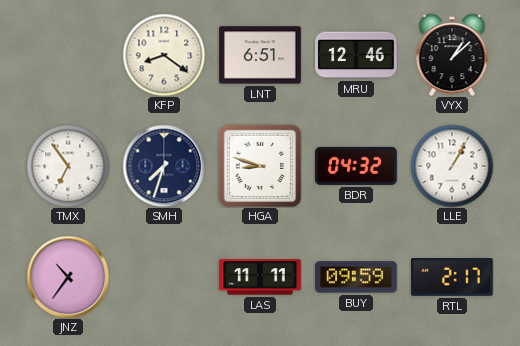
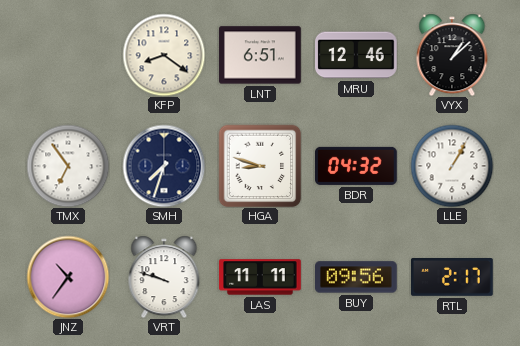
VRT: none -> 9:48
BUY: 09:59 -> 09:56
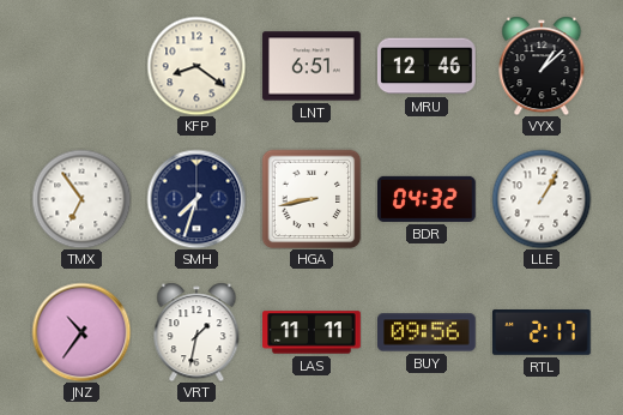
HGA: 8:48 -> 8:43
VRT: 9:48 -> 1:32
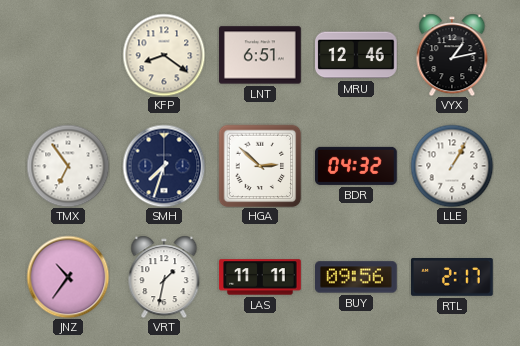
VYX: 1:08 -> 1:13
HGA: 8:43 -> 2:52
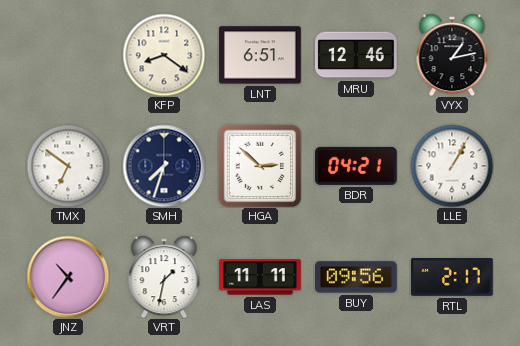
TMX: 6:54 -> 6:51
BDR: 04:32 -> 04:21
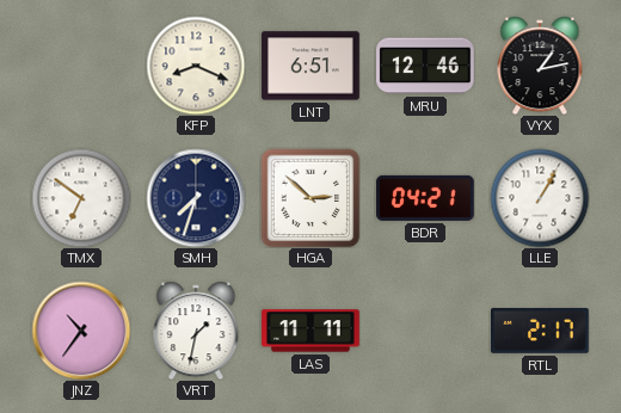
KFP: 8:21 -> 8:19
BUY: 09:56 -> none
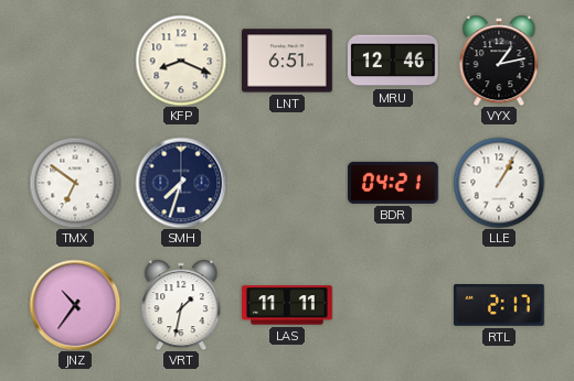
HGA: 2:52 -> none
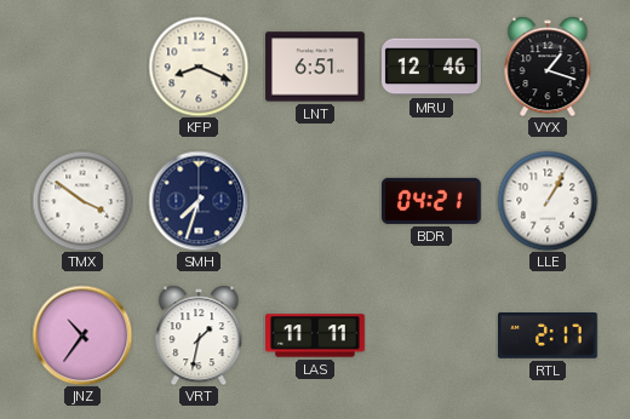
VYX: 1:13 -> 1:18
TMX: 6:51 -> 3:51
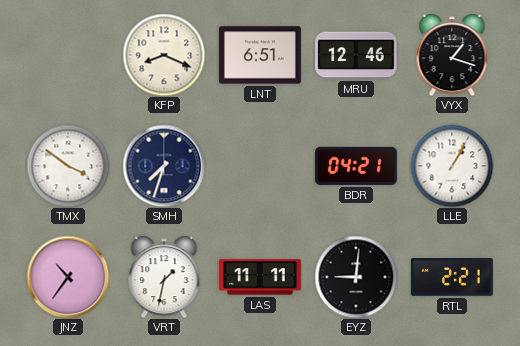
EYZ: none -> 9:01
RTL: 2:17 -> 2:21
